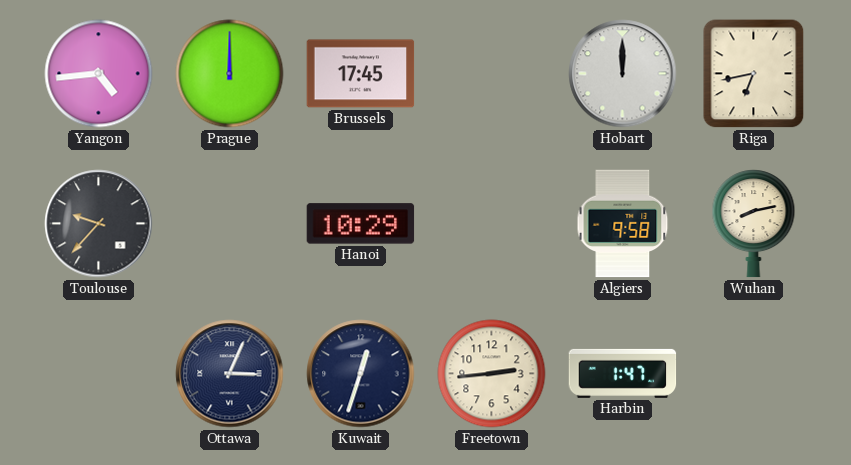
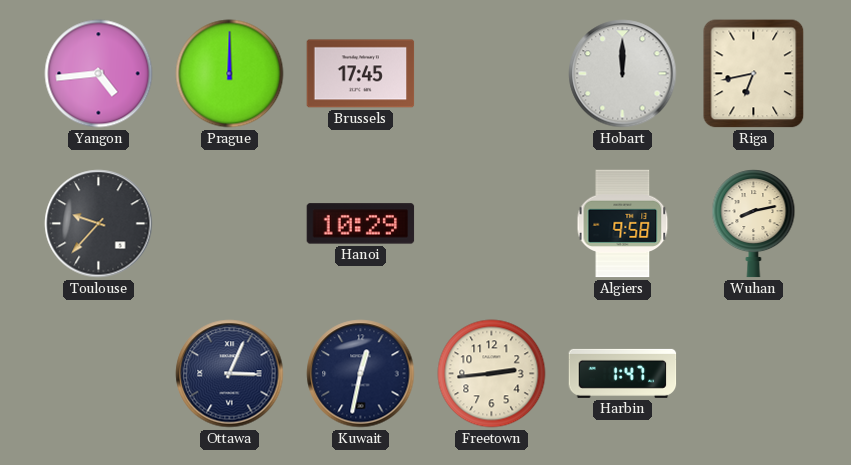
Kuwait: 12:33 -> 12:32
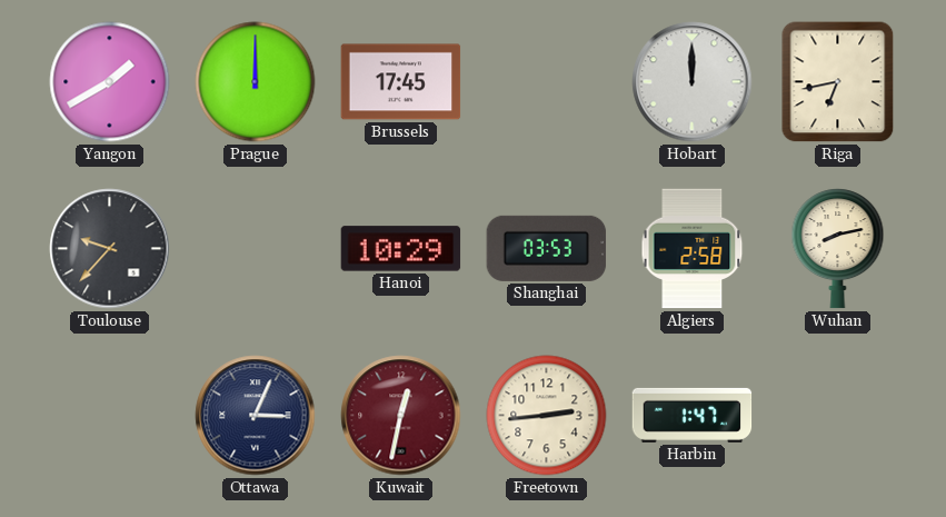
Yangon: 4:44 -> 1:40
Shanghai: none -> 03:53
Algiers: 9:58 -> 2:58
Kuwait dial: navy -> burgundy
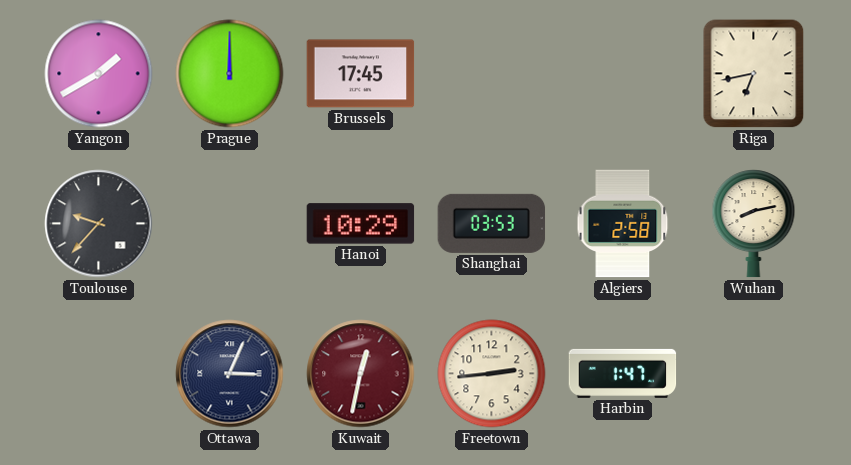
Hobart: 12:00 -> none
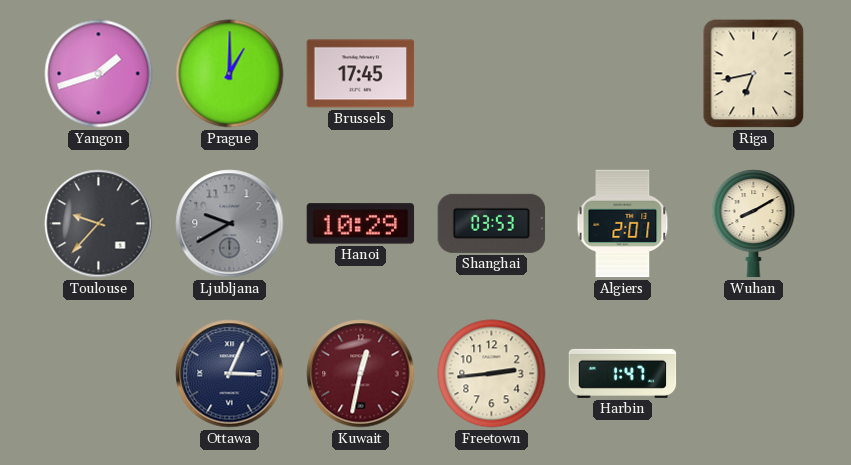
Yangon: 1:40 -> 1:42
Prague: 12:00 -> 1:00
Ljubljana: none -> 9:40
Algiers: 2:58 -> 2:01
Wuhan: 8:13 -> 8:10
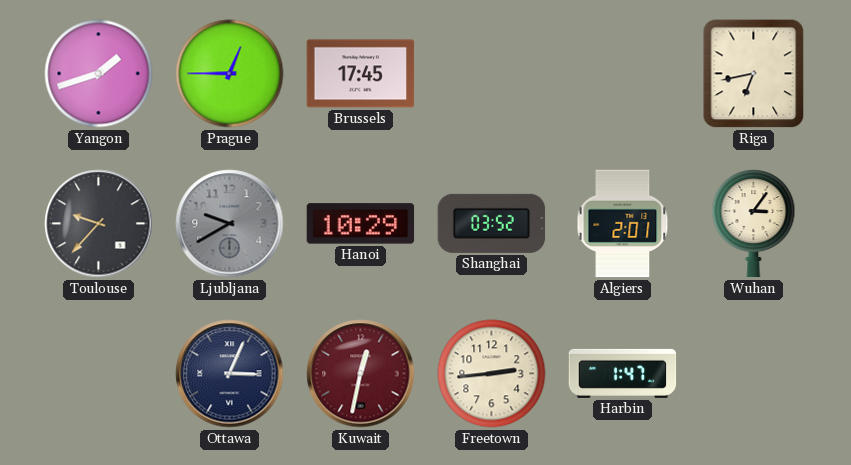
Prague: 1:00 -> 12:45
Shanghai: 03:53 -> 03:52
Wuhan: 8:10 -> 3:06
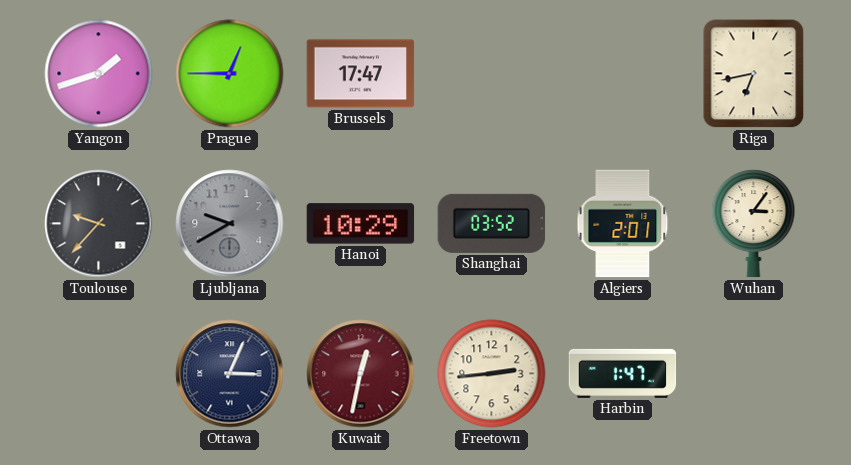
Brussels: 17:45 -> 17:47
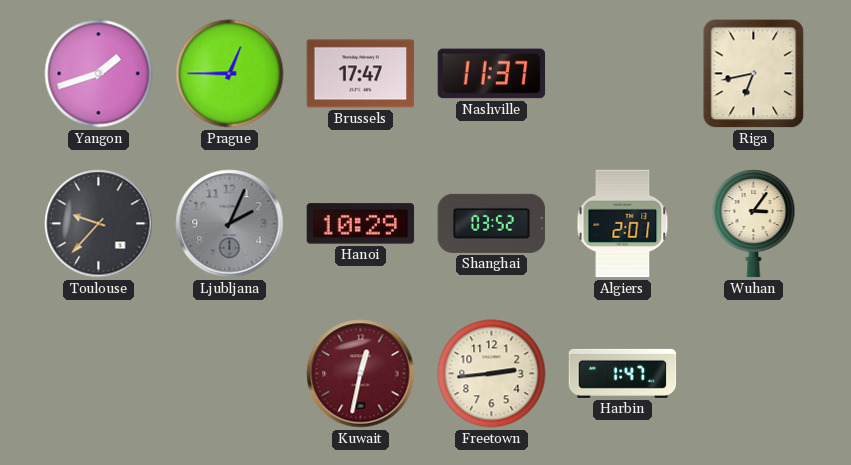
Nashville: none -> 11:37
Ljubljana: 9:40 -> 2:04
Ottawa: 3:04 -> none
